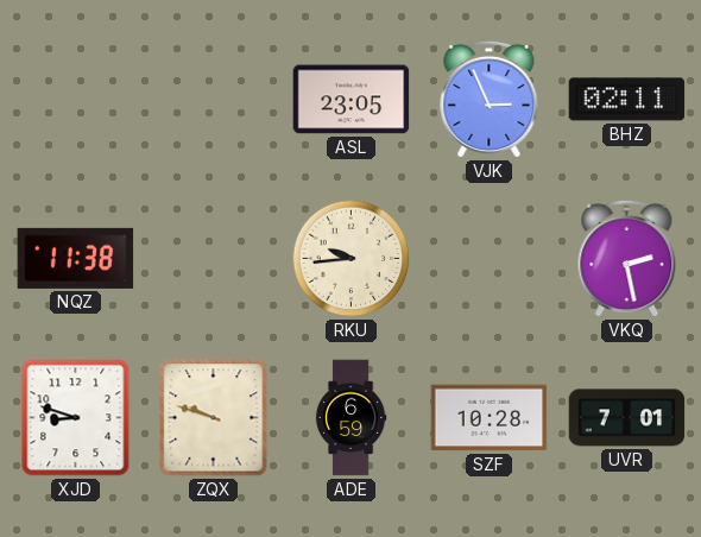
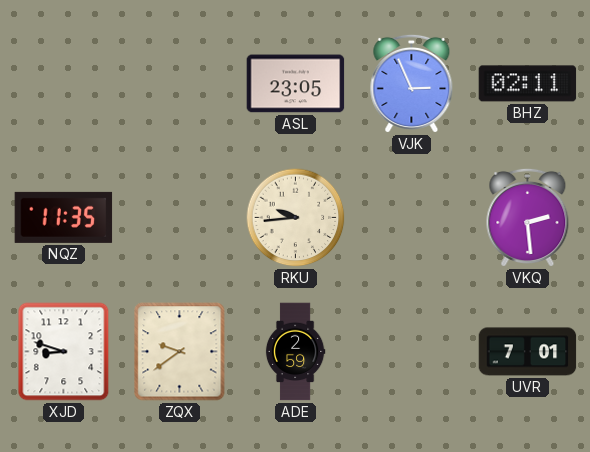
NQZ: 11:38 -> 11:35
VKQ: 2:28 -> 2:29
ZQX: 9:48 -> 9:39
ADE: 6:59 -> 2:59
SZF: 10:28 -> none
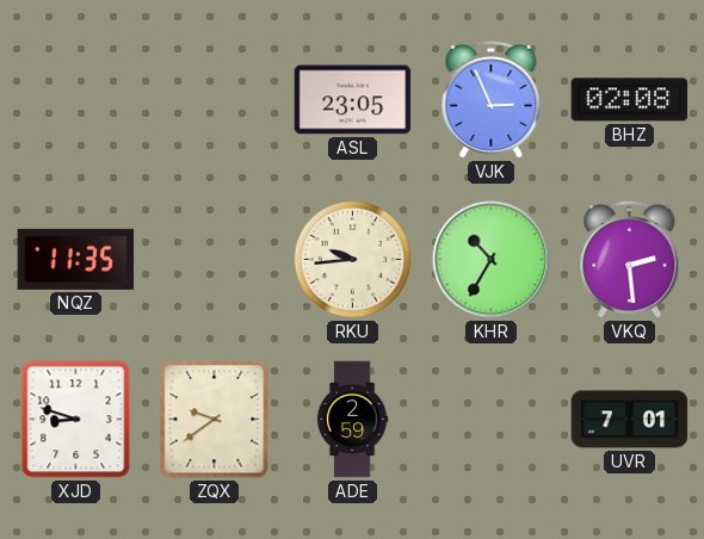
BHZ: 02:11 -> 02:08
KHR: none -> 10:35
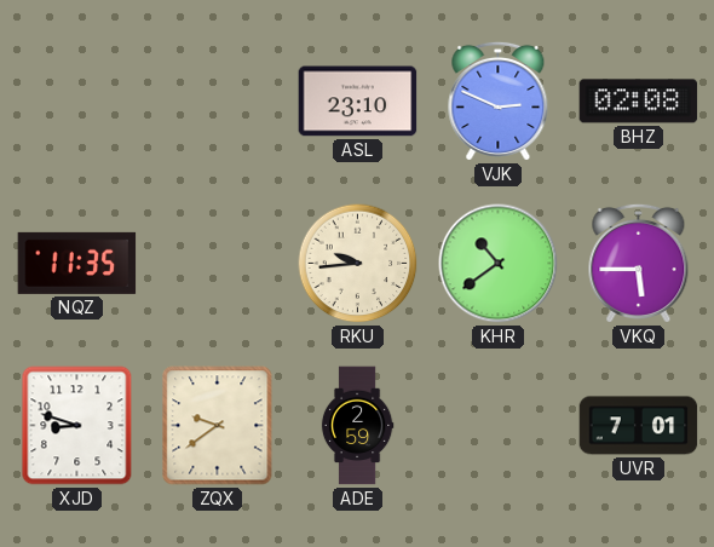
ASL: 23:05 -> 23:10
VJK: 2:56 -> 2:49
KHR: 10:35 -> 10:39
VKQ: 2:29 -> 5:45
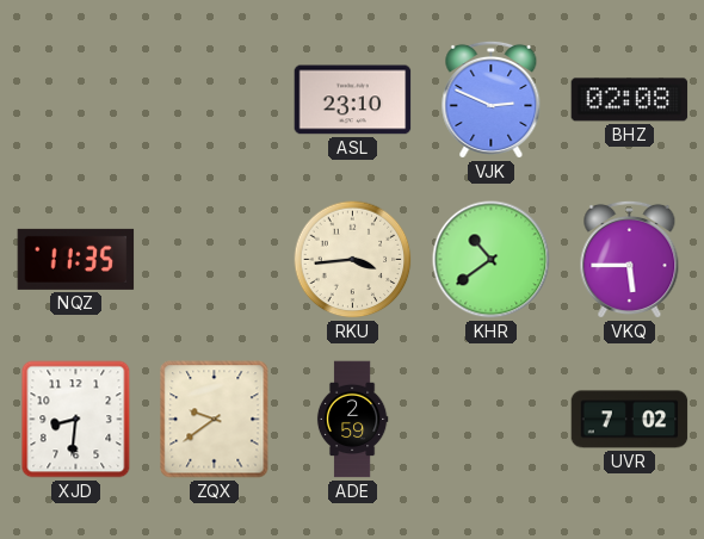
RKU: 9:44 -> 3:44
XJD: 8:48 -> 8:31
UVR: 7:01 -> 7:02
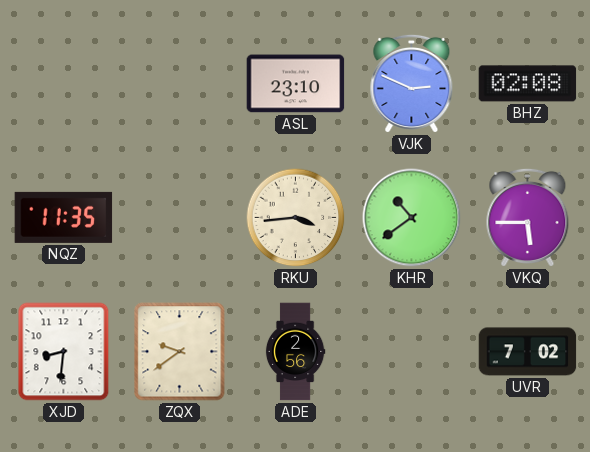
ADE: 2:59 -> 2:56
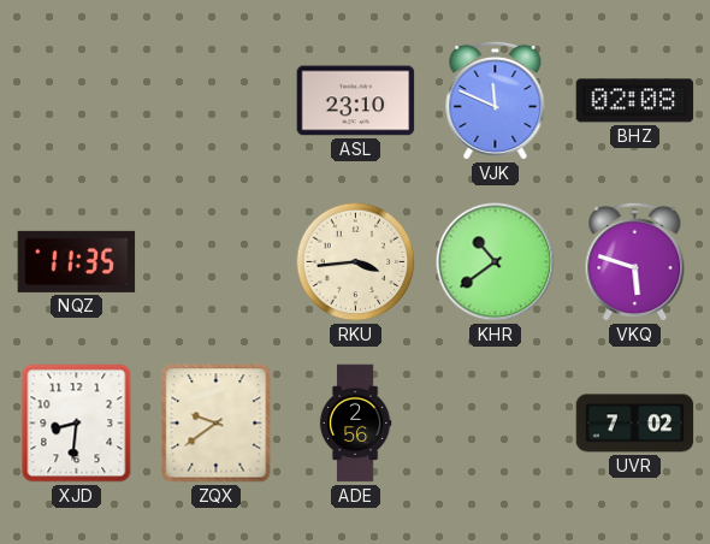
VJK: 2:49 -> 11:49
VKQ: 5:45 -> 5:48
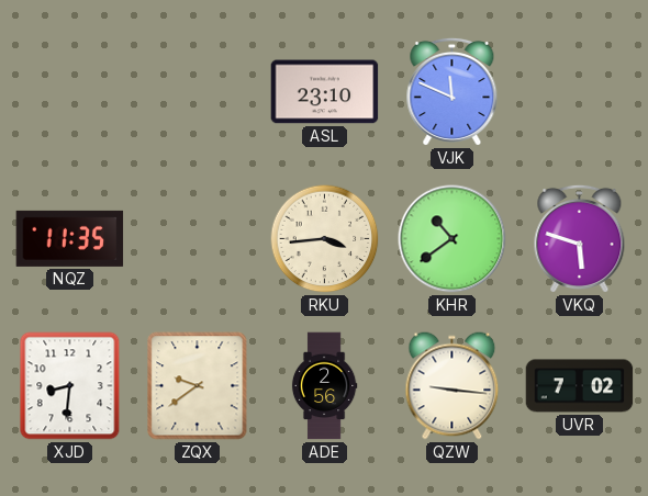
BHZ: 02:08 -> none
QZW: none -> 9:16
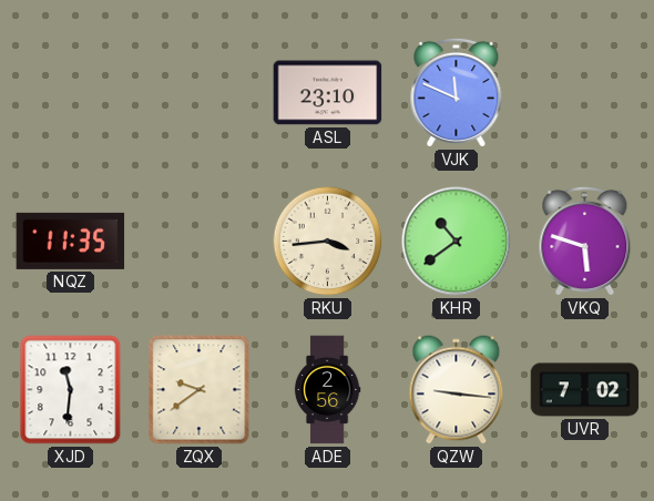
XJD: 8:31 -> 11:31
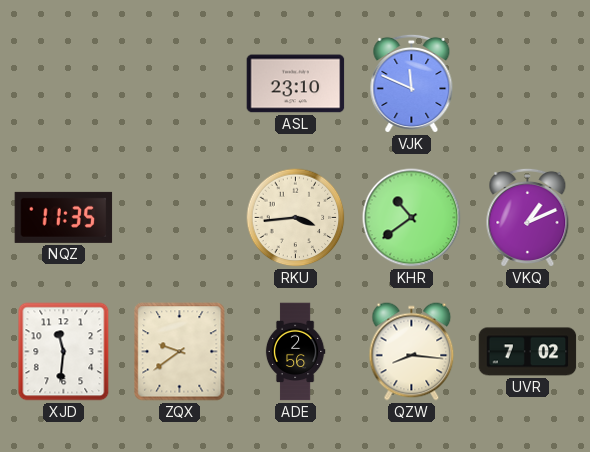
VKQ: 5:48 -> 1:11
QZW: 9:16 -> 8:16
